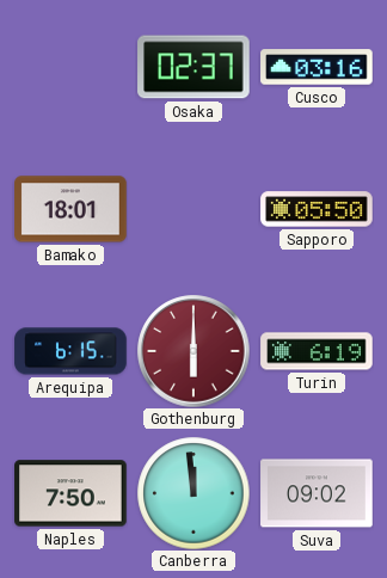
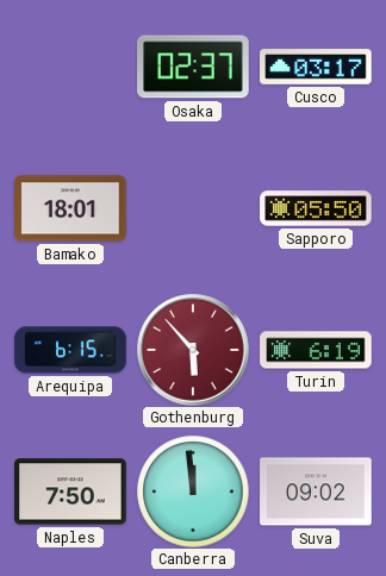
Cusco: 03:16 -> 03:17
Gothenburg: 6:00 -> 5:53
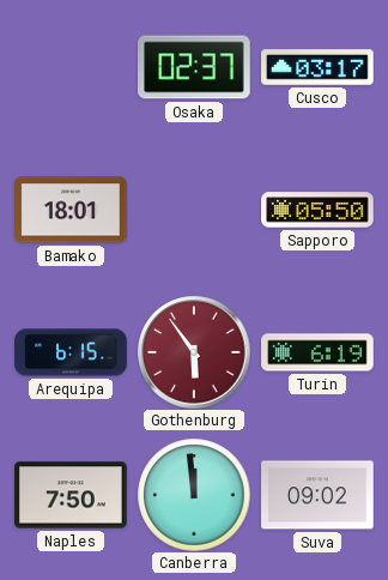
Gothenburg: 5:53 -> 5:54
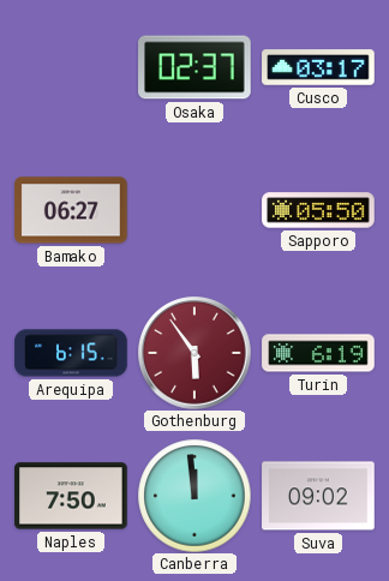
Bamako: 18:01 -> 06:27
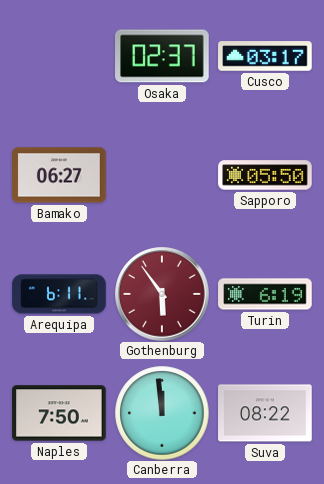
Arequipa: 6:15 -> 6:11
Suva: 09:02 -> 08:22
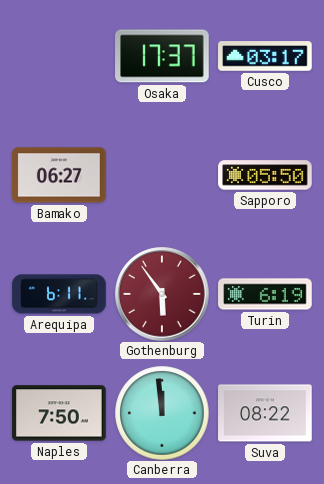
Osaka: 02:37 -> 17:37
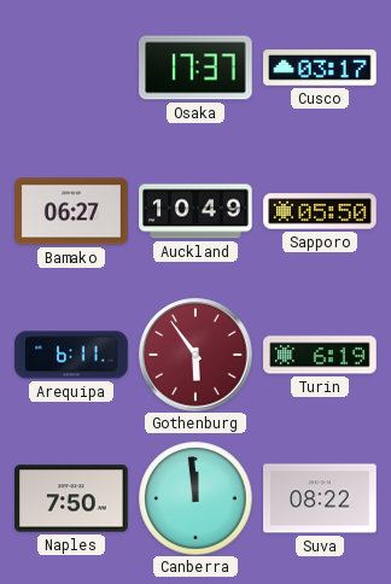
Auckland: none -> 10:49
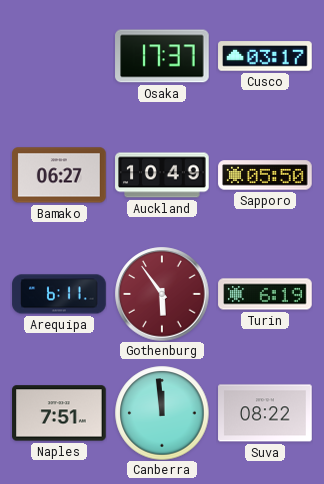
Naples: 7:50 -> 7:51
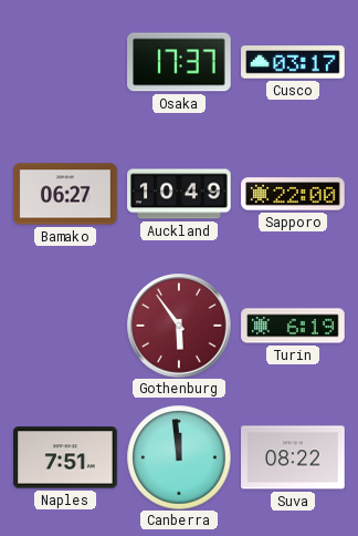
Sapporo: 05:50 -> 22:00
Arequipa: 6:11 -> none
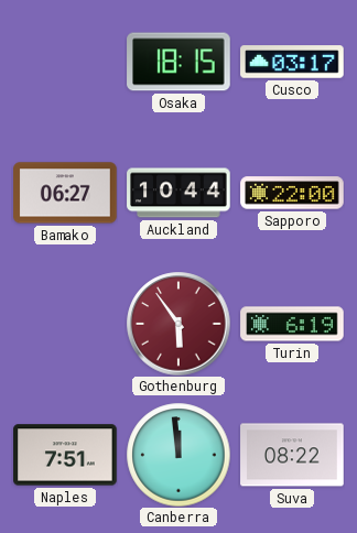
Osaka: 17:37 -> 18:15
Auckland: 10:49 -> 10:44
